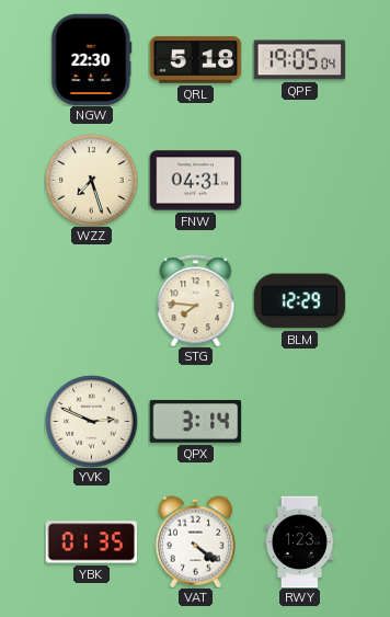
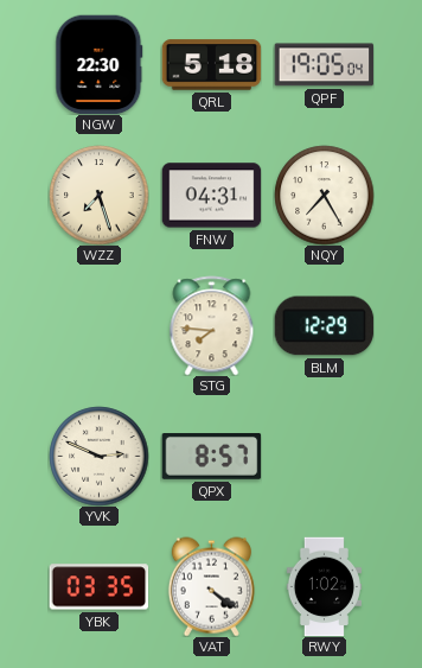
NQY: none -> 7:25
QPX: 3:14 -> 8:57
YBK: 01:35 -> 03:35
RWY: 1:23 -> 1:02
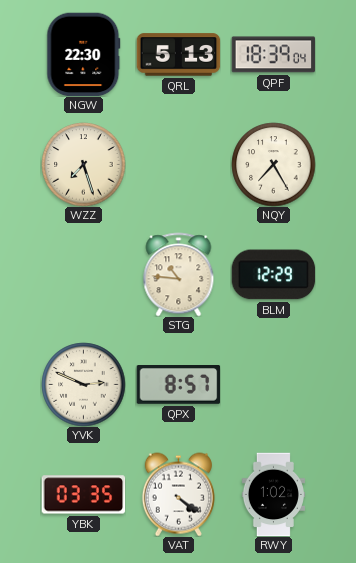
QRL: 5:18 -> 5:13
QPF: 19:05 -> 18:39
FNW: 04:31 -> none
STG: 7:46 -> 10:46
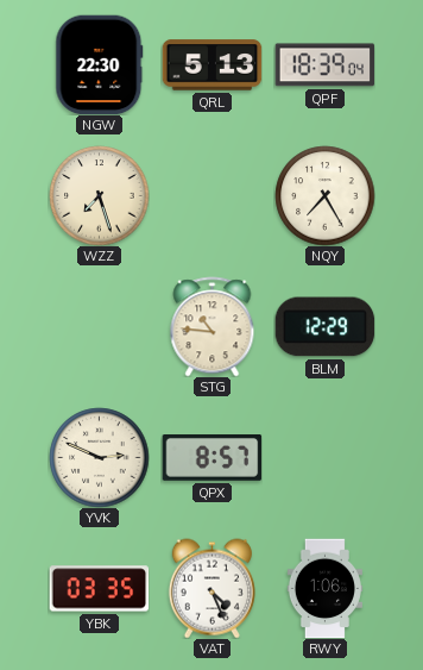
VAT: 4:21 -> 4:26
RWY: 1:02 -> 1:06
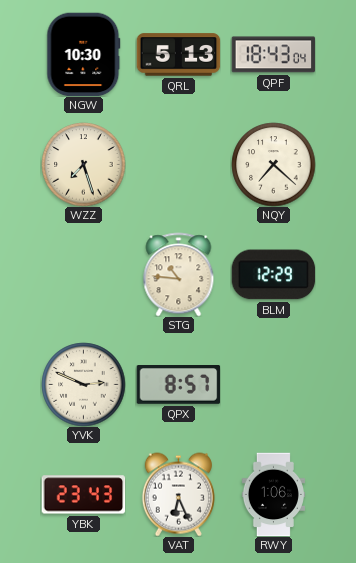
NGW: 22:30 -> 10:30
QPF: 18:39 -> 18:43
NQY: 7:25 -> 7:22
YBK: 03:35 -> 23:43
VAT: 4:26 -> 6:26
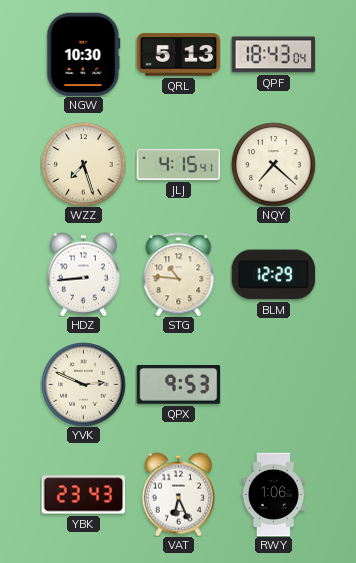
JLJ: none -> 4:15
HDZ: none -> 8:44
QPX: 8:57 -> 9:53
